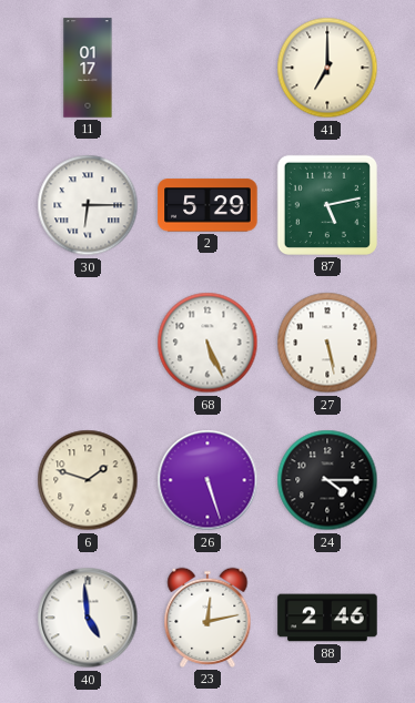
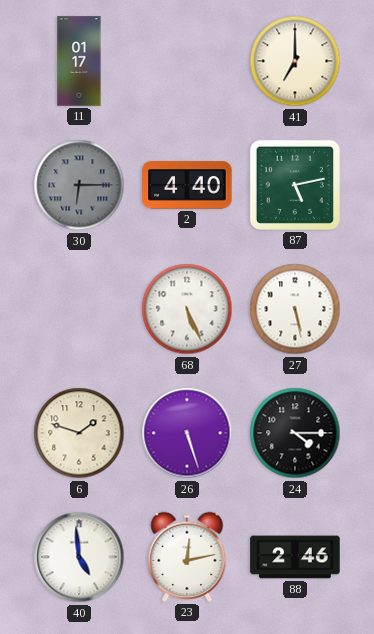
30 dial: white -> grey
2: 5:29 -> 4:40
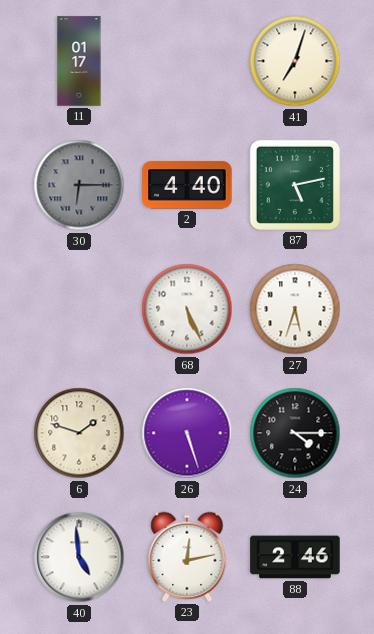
41: 7:00 -> 7:03
27: 5:28 -> 5:33
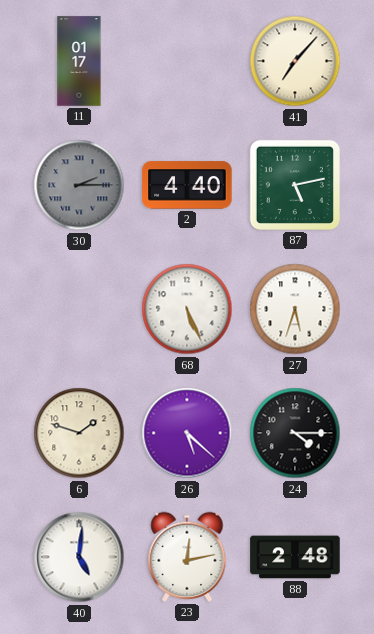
41: 7:03 -> 7:07
30: 6:15 -> 2:15
26: 5:27 -> 5:22
40: 4:59 -> 5:01
88: 2:46 -> 2:48
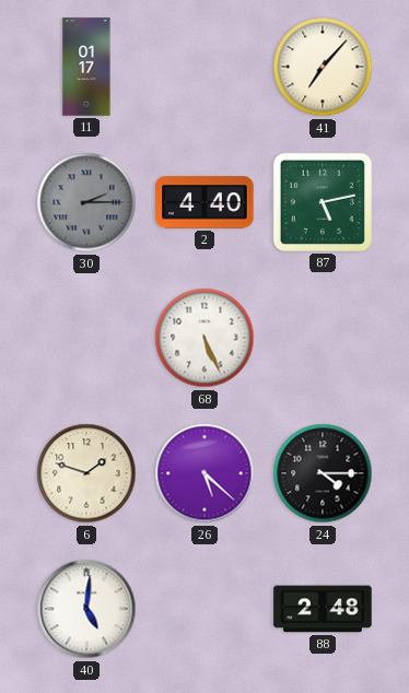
27: 5:33 -> none
23: 12:13 -> none
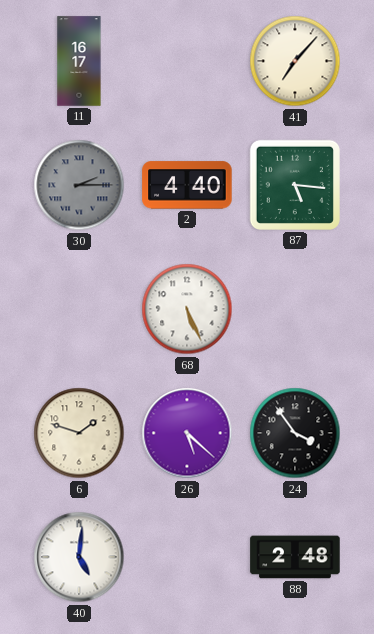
11: 01:17 -> 16:17
87: 5:13 -> 5:16
24: 4:15 -> 3:54
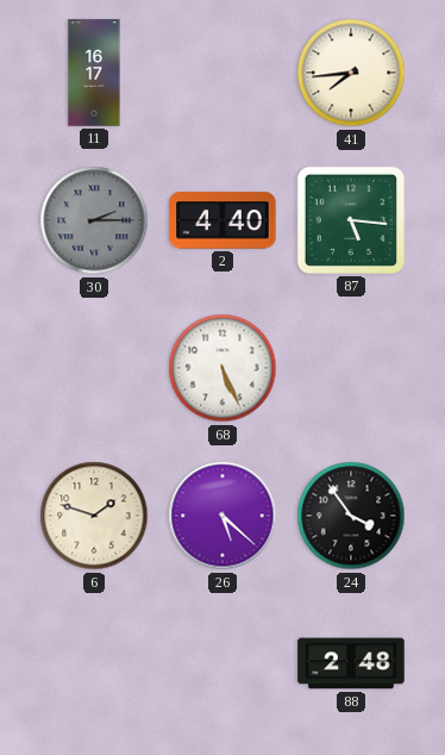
41: 7:07 -> 7:44
40: 5:01 -> none
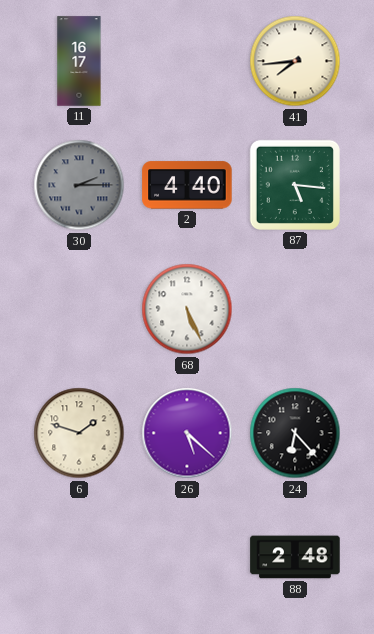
24: 3:54 -> 6:23
